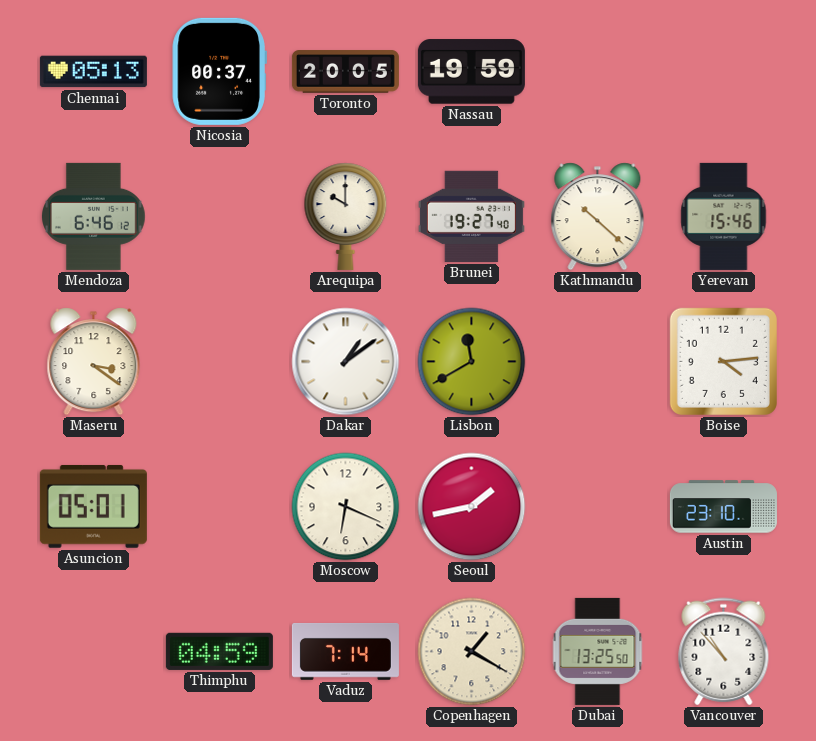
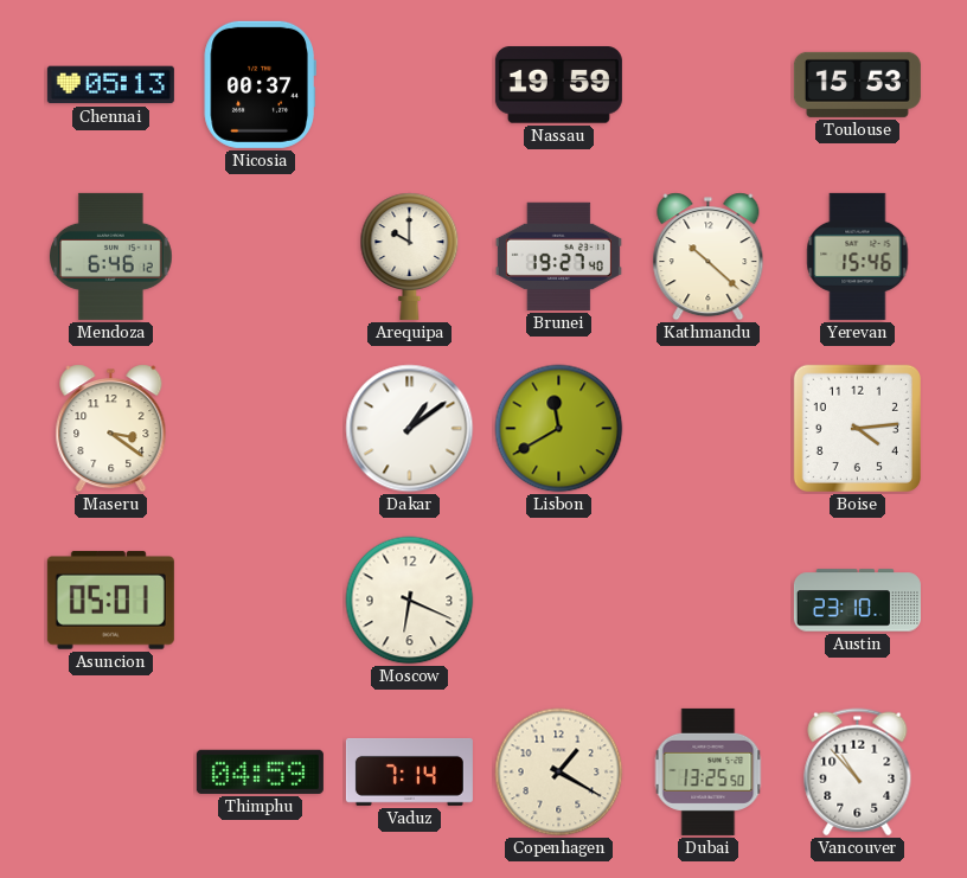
Toronto: 20:05 -> none
Toulouse: none -> 15:53
Seoul: 1:43 -> none
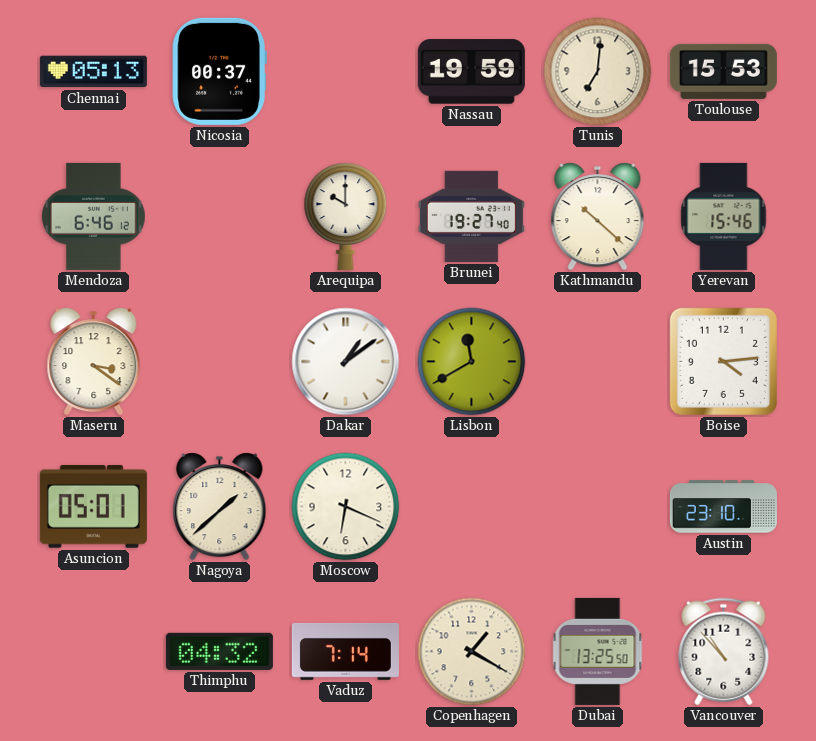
Tunis: none -> 7:01
Nagoya: none -> 1:38
Thimphu: 04:59 -> 04:32
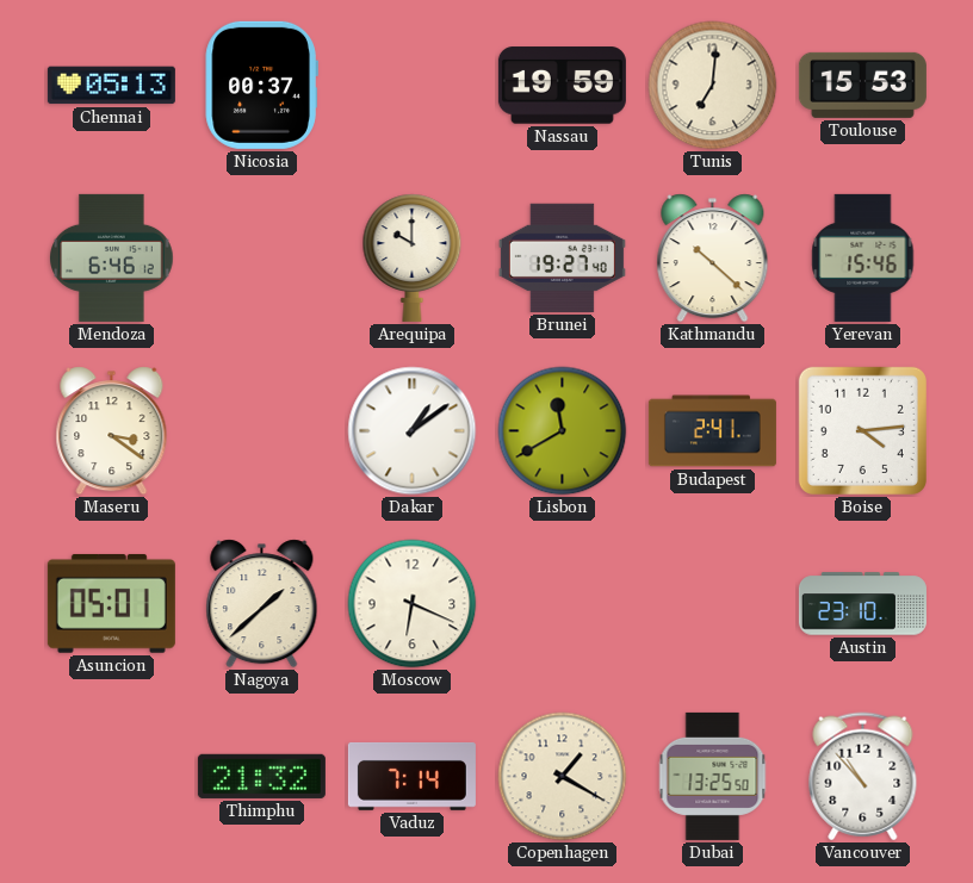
Budapest: none -> 2:41
Thimphu: 04:32 -> 21:32
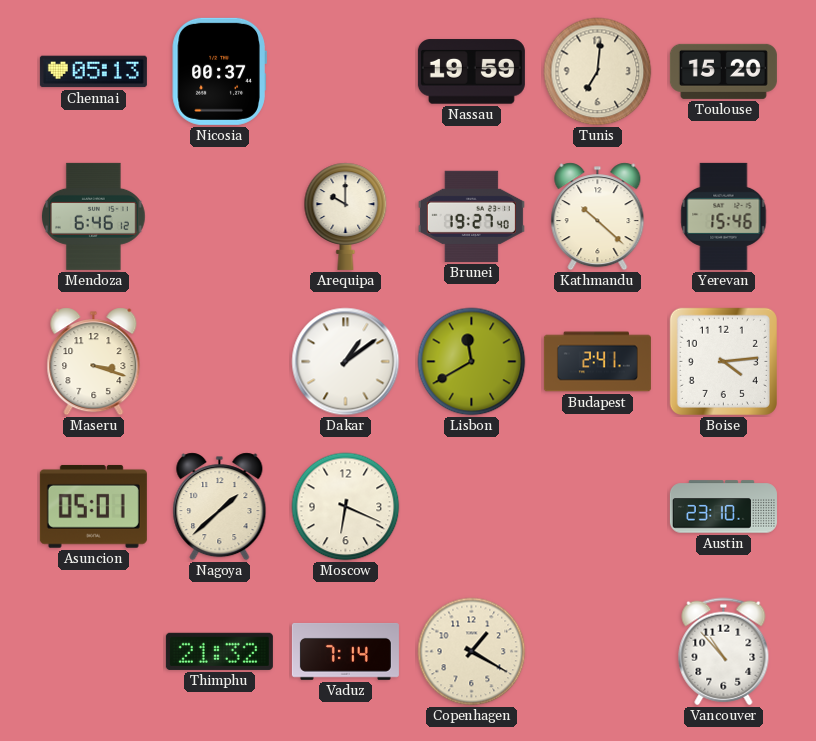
Toulouse: 15:53 -> 15:20
Maseru: 3:21 -> 3:18
Dubai: 13:25 -> none
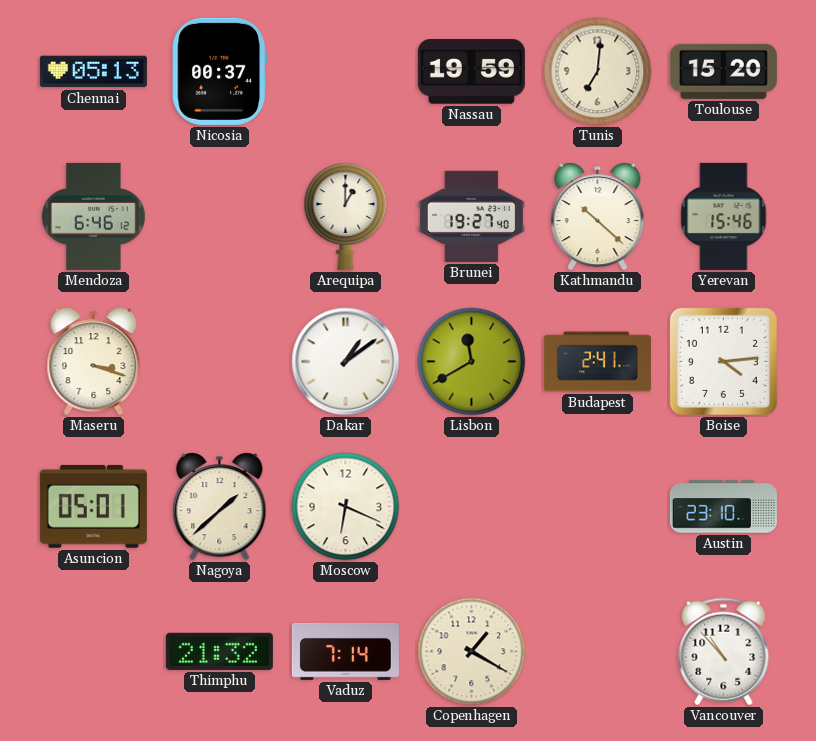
Arequipa: 10:00 -> 1:00
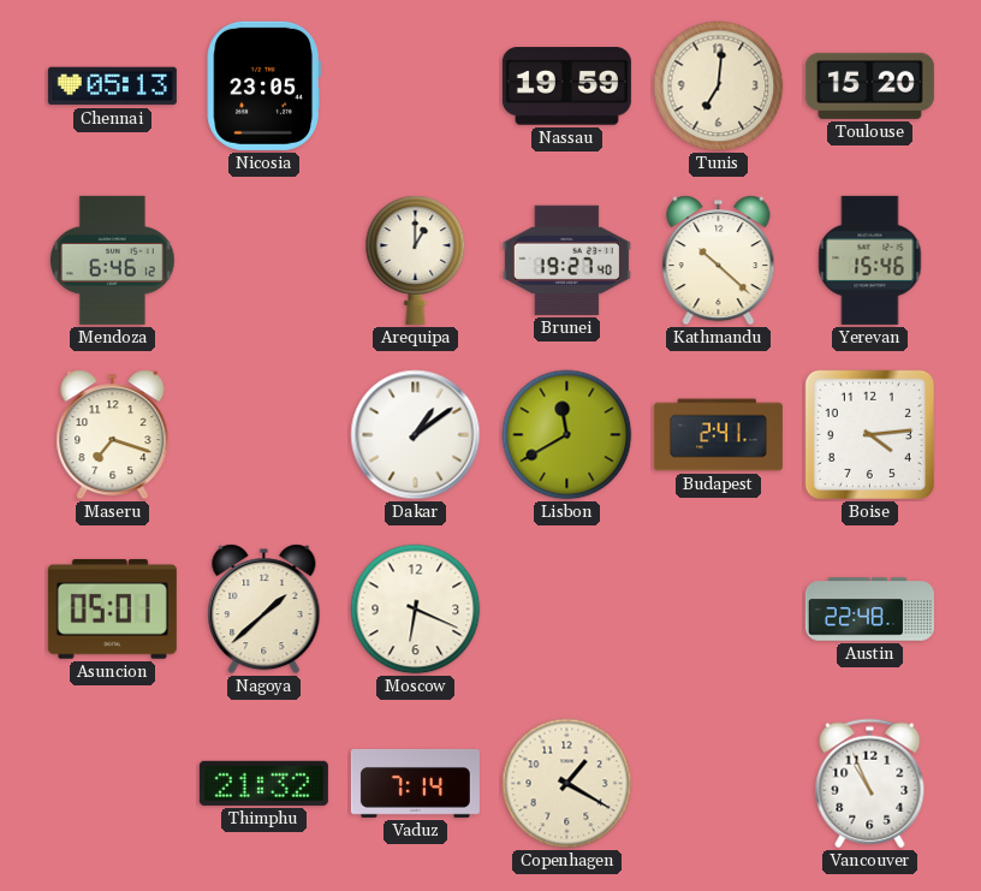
Nicosia: 00:37 -> 23:05
Maseru: 3:18 -> 7:18
Austin: 23:10 -> 22:48
Vancouver: 10:53 -> 10:56
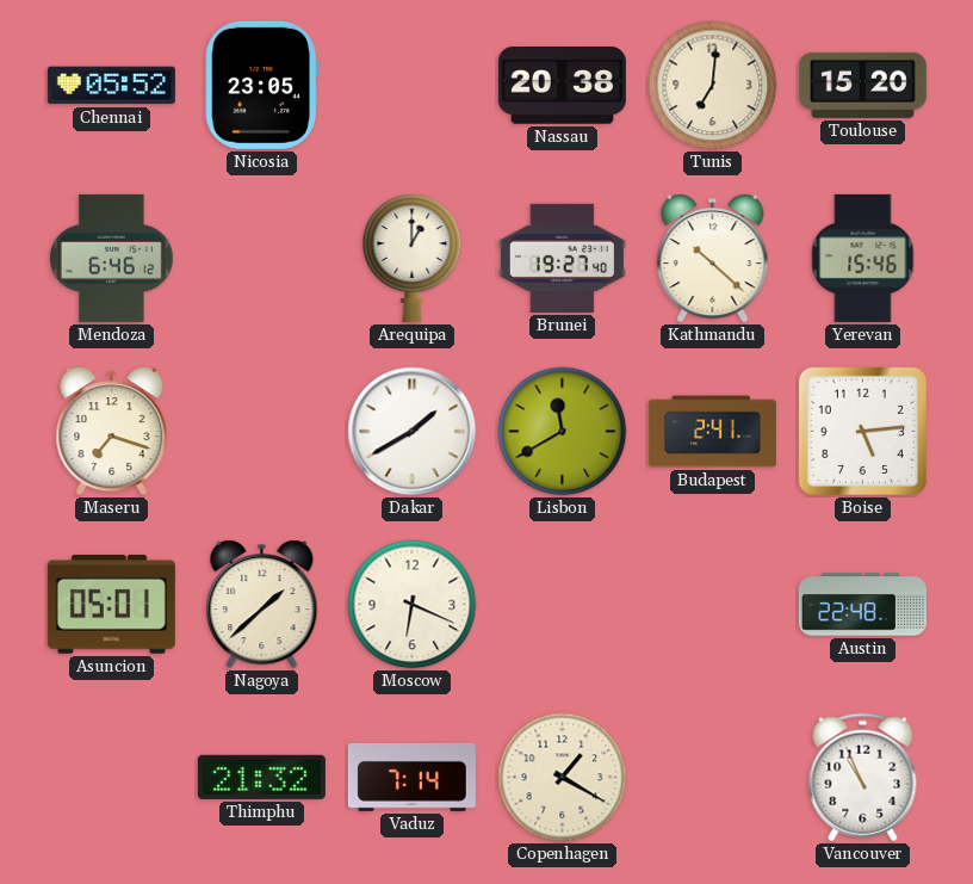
Chennai: 05:13 -> 05:52
Nassau: 19:59 -> 20:38
Dakar: 1:09 -> 1:40
Boise: 4:14 -> 5:14
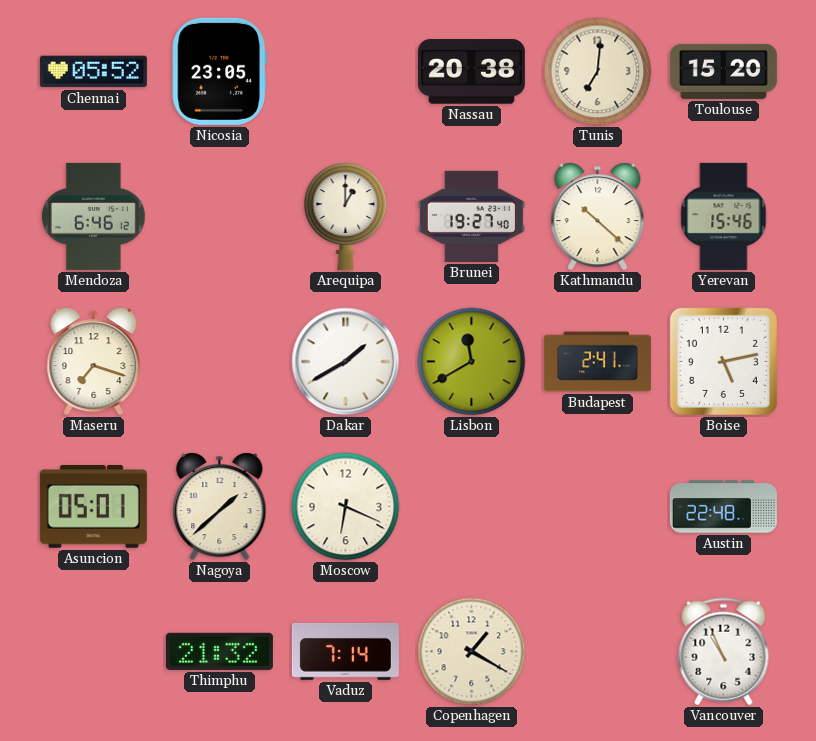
Boise: 5:14 -> 5:13
